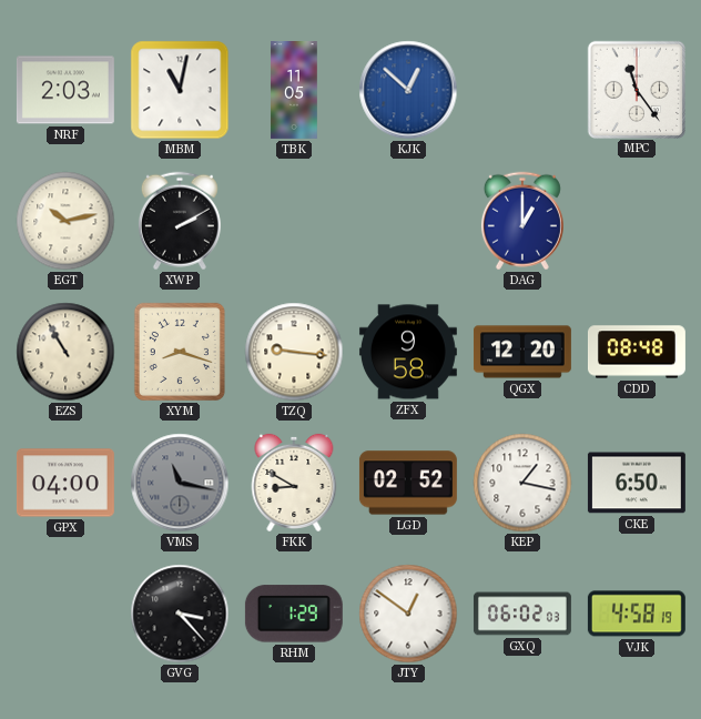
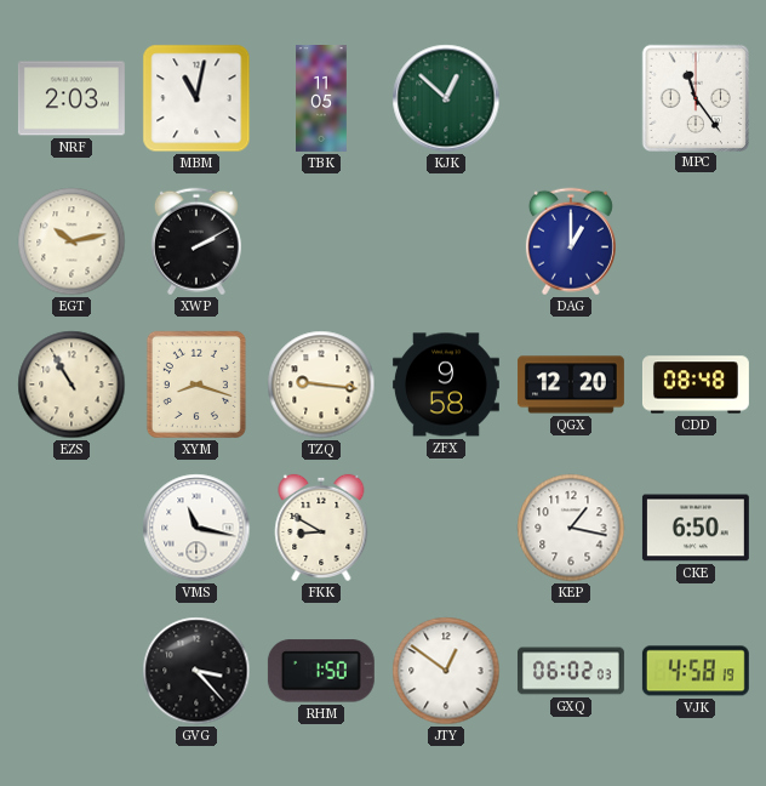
KJK dial: blue -> green
GPX: 04:00 -> none
VMS dial: grey -> white
LGD: 02:52 -> none
RHM: 1:29 -> 1:50
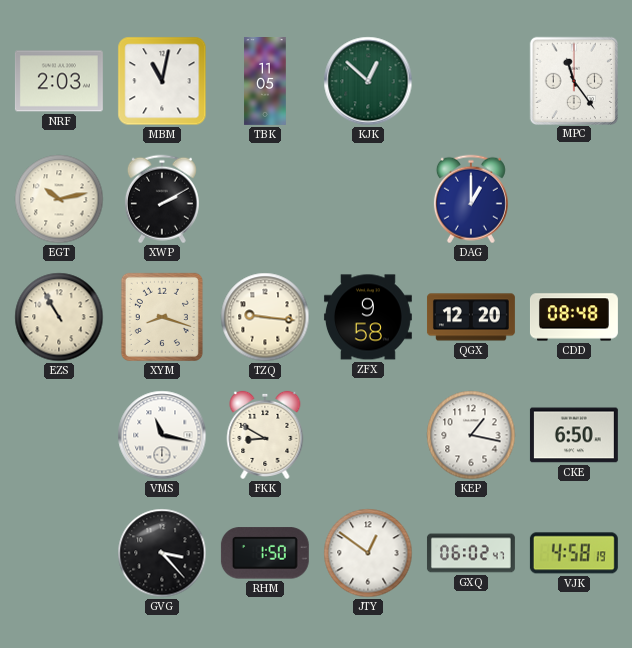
GXQ: 06:02:03 -> 06:02:47
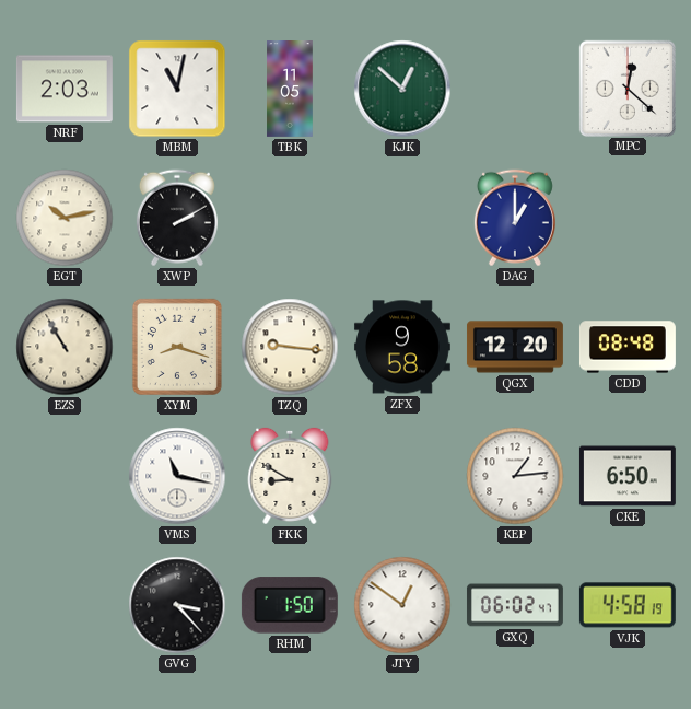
MPC: 11:24 -> 12:22
KEP: 1:17 -> 1:14
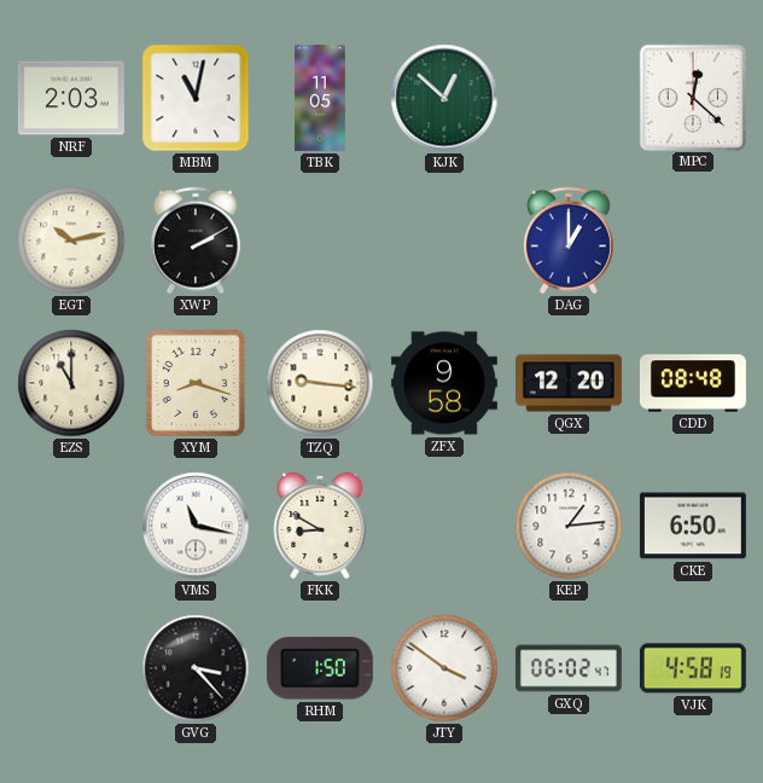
EZS: 10:55 -> 11:00
JTY: 12:51 -> 3:51
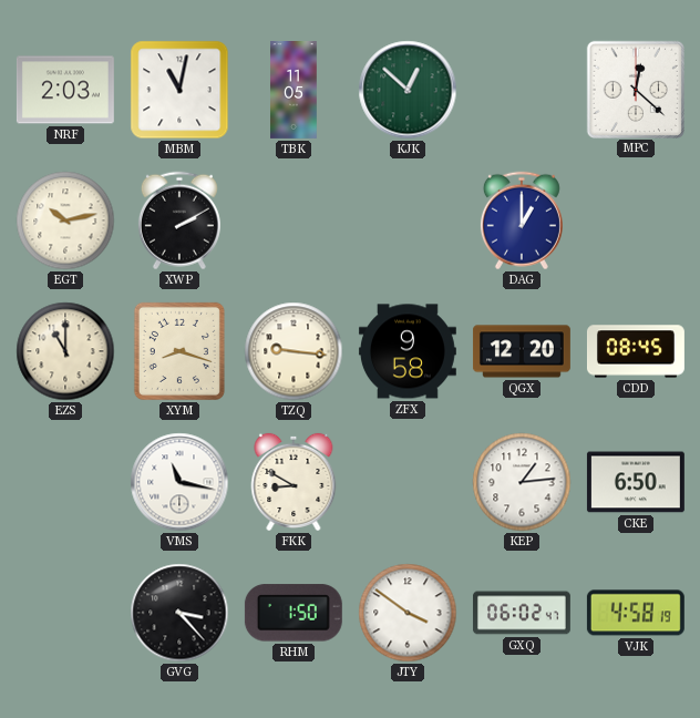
CDD: 08:48 -> 08:45
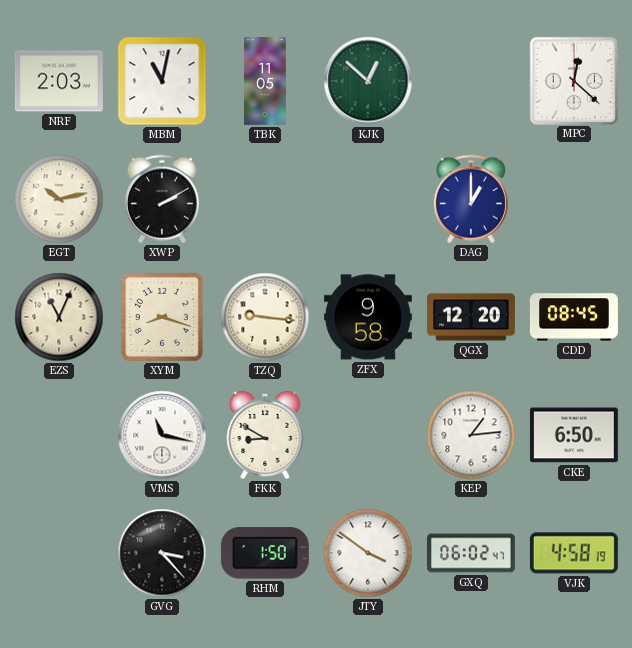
EZS: 11:00 -> 11:04
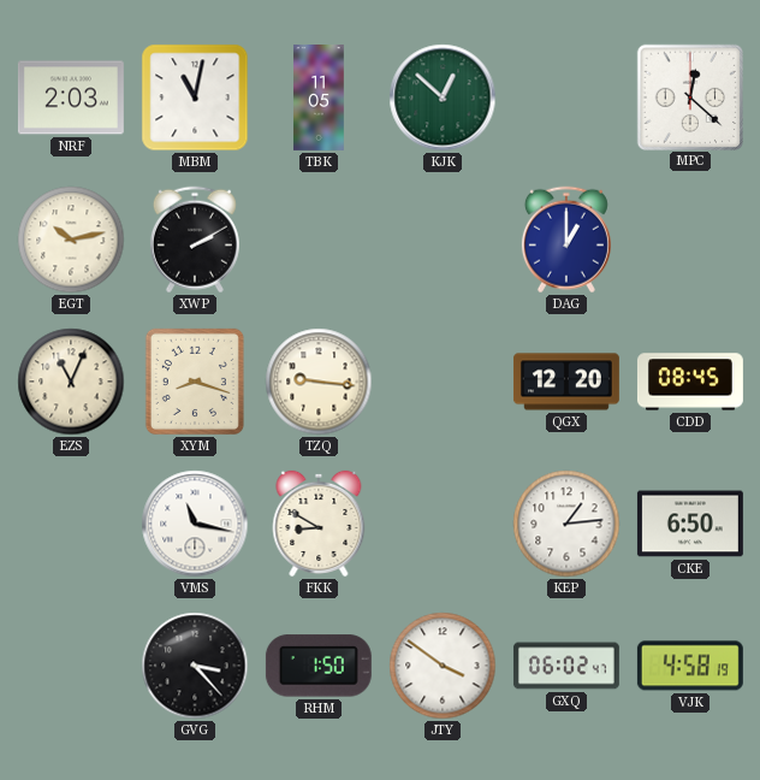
ZFX: 9:58 -> none
